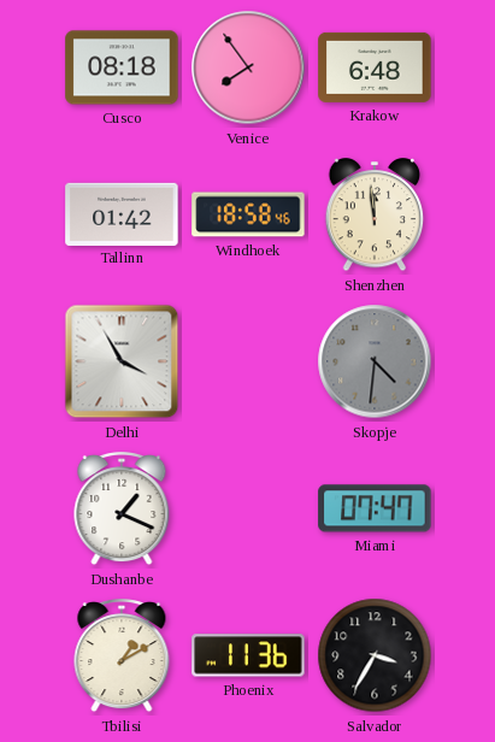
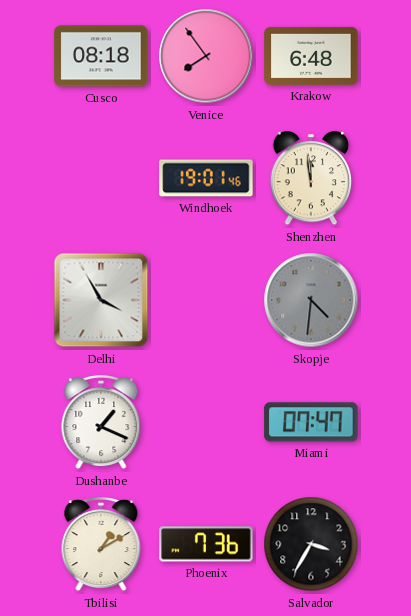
Tallinn: 01:42 -> none
Windhoek: 18:58 -> 19:01
Phoenix: 11:36 -> 7:36
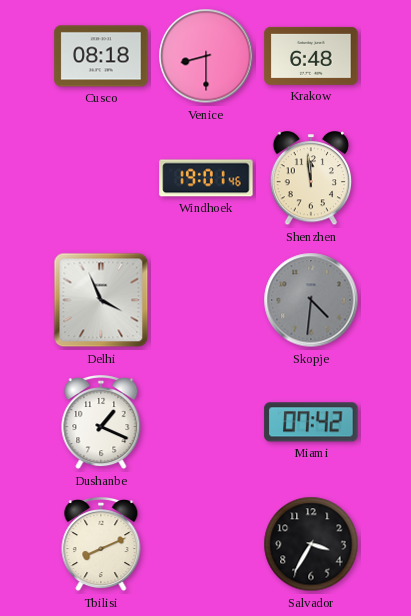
Venice: 7:54 -> 8:30
Delhi: 3:55 -> 3:56
Miami: 07:47 -> 07:42
Tbilisi: 1:10 -> 8:11
Phoenix: 7:36 -> none
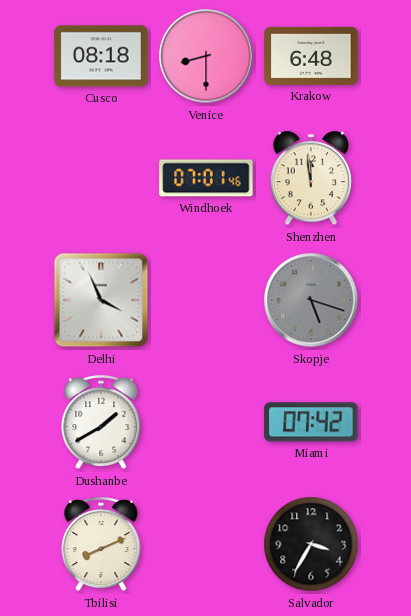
Windhoek: 19:01 -> 07:01
Skopje: 4:31 -> 5:18
Dushanbe: 1:19 -> 1:40
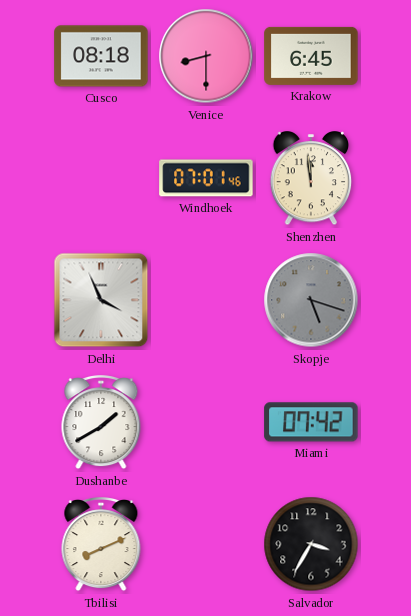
Krakow: 6:48 -> 6:45
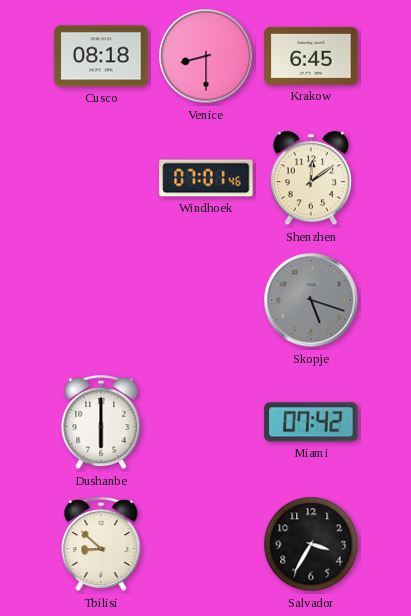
Shenzhen: 11:59 -> 12:09
Delhi: 3:56 -> none
Dushanbe: 1:40 -> 6:00
Tbilisi: 8:11 -> 8:52
